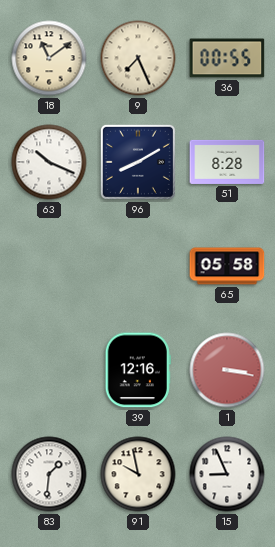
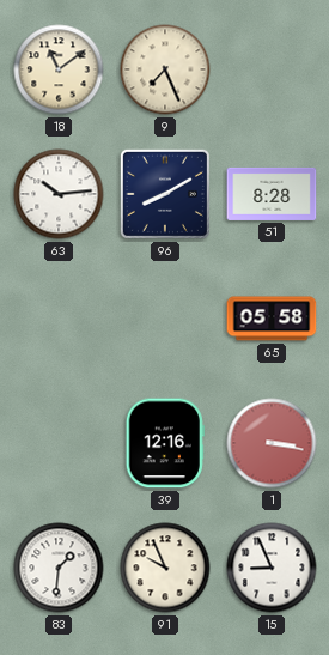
36: 00:55 -> none
63: 10:19 -> 10:14
91: 9:58 -> 9:56
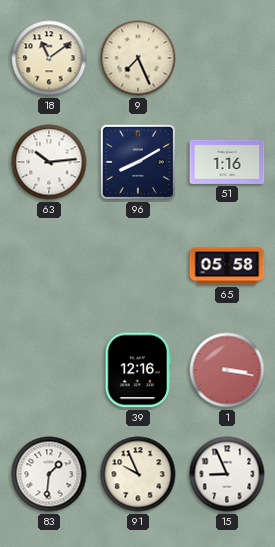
51: 8:28 -> 1:16
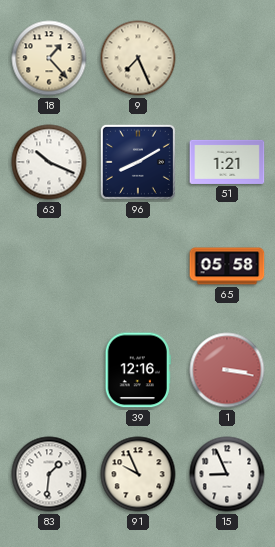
18: 11:09 -> 1:23
63: 10:14 -> 10:19
51: 1:16 -> 1:21
